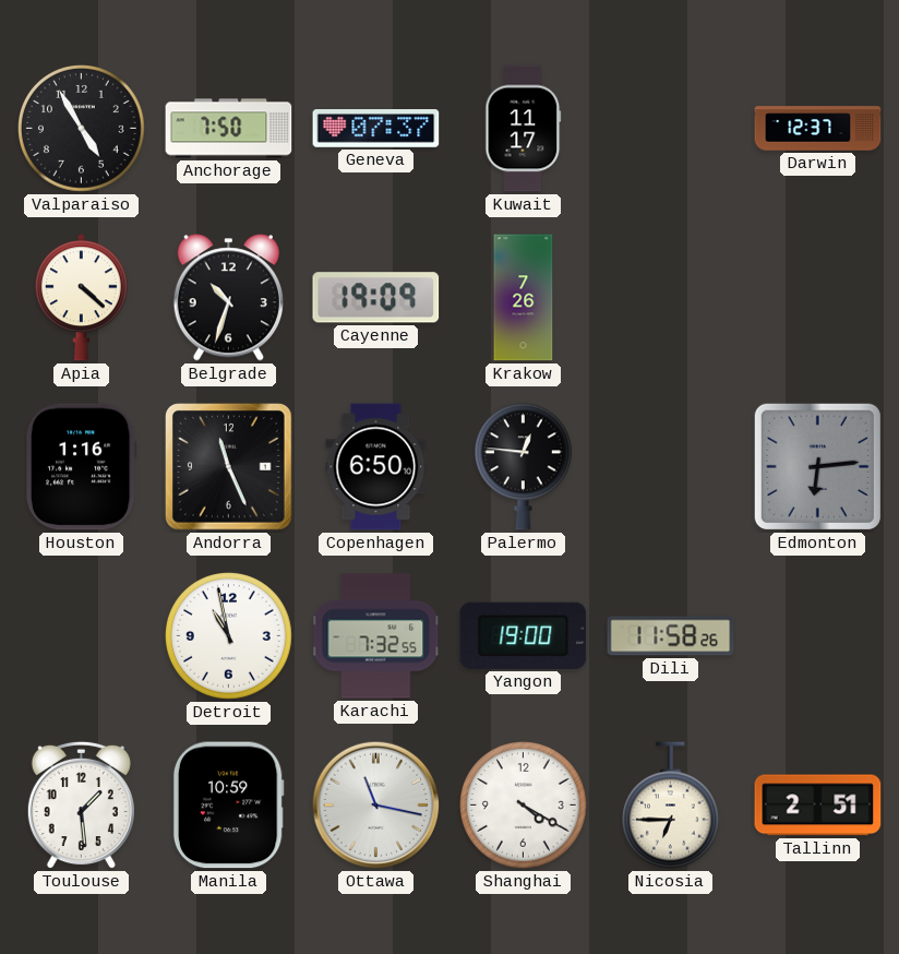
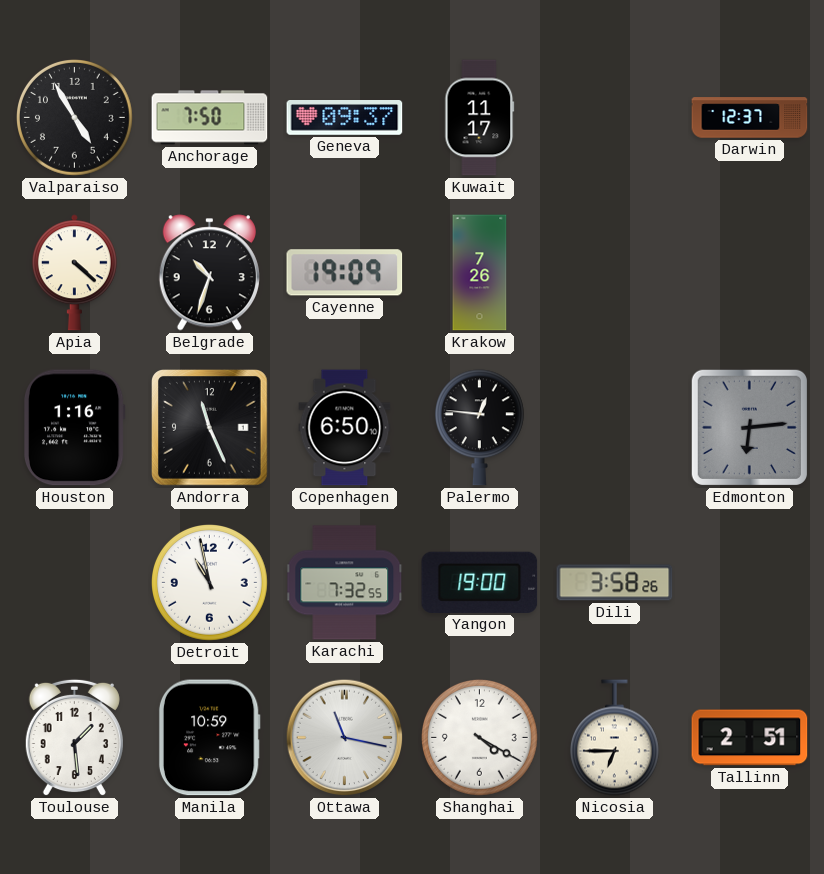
Geneva: 07:37 -> 09:37
Dili: 11:58 -> 3:58
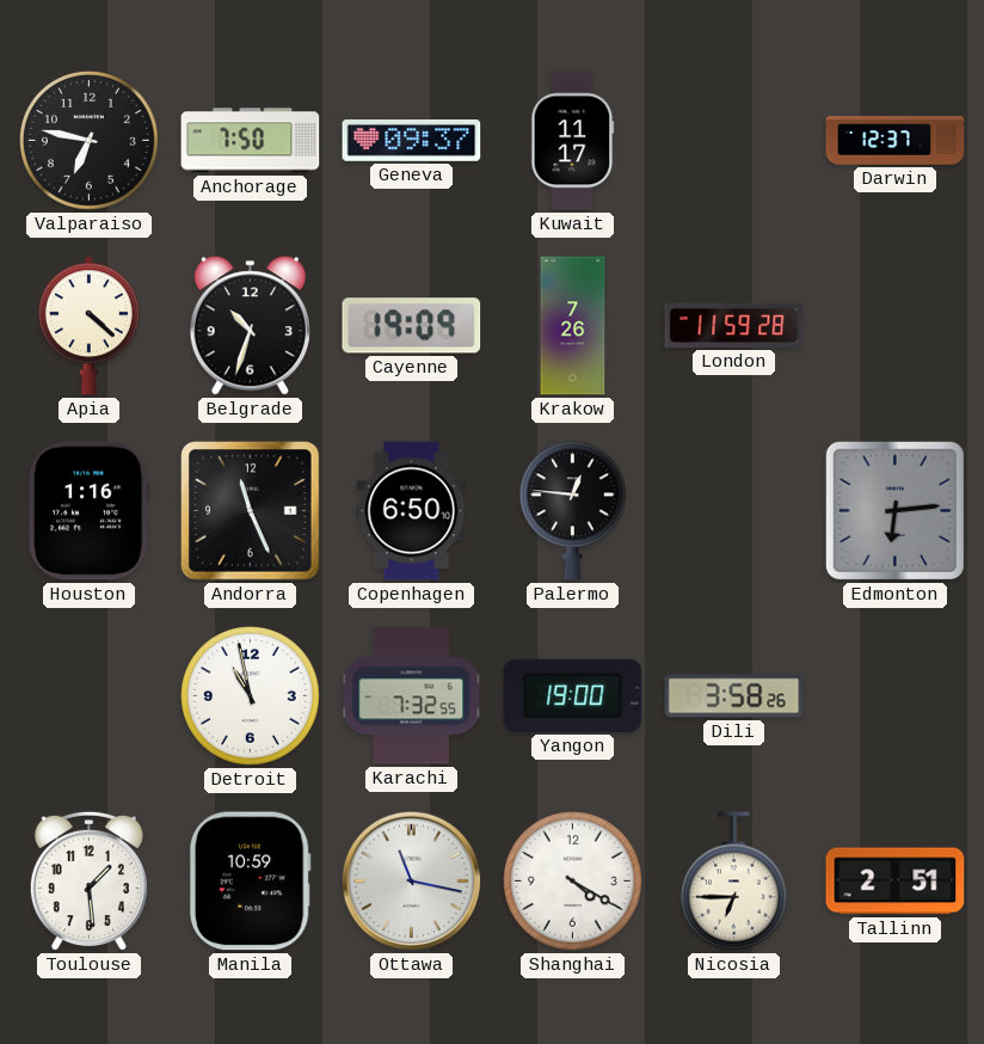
Valparaiso: 4:55 -> 6:47
London: none -> 11:59
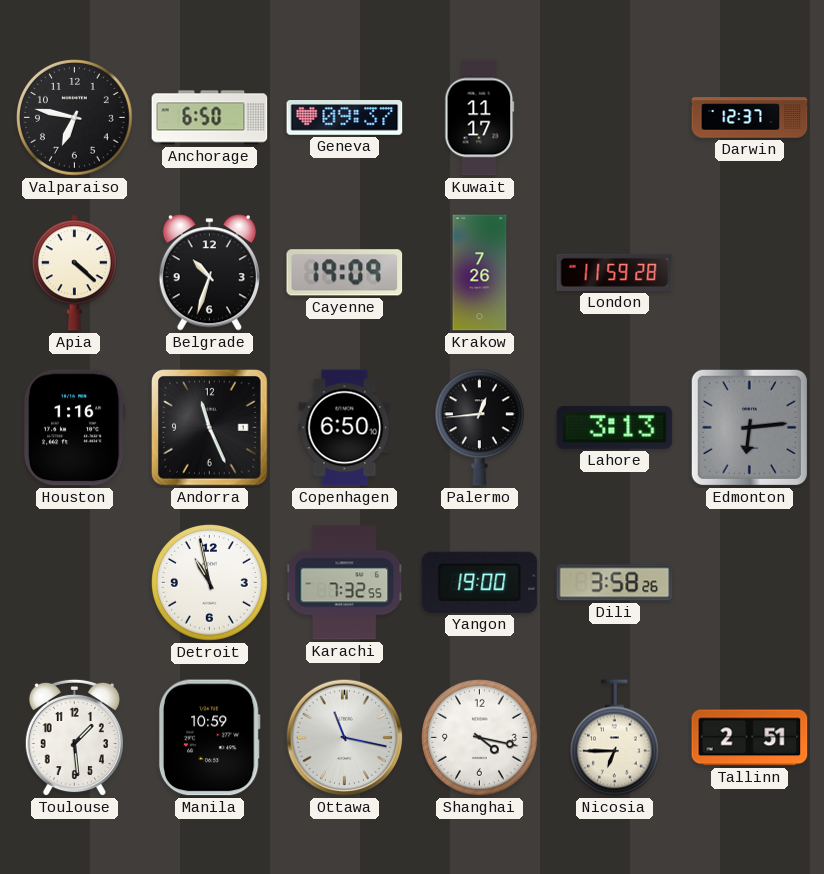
Anchorage: 7:50 -> 6:50
Palermo: 12:46 -> 12:44
Lahore: none -> 3:13
Shanghai: 4:20 -> 4:17
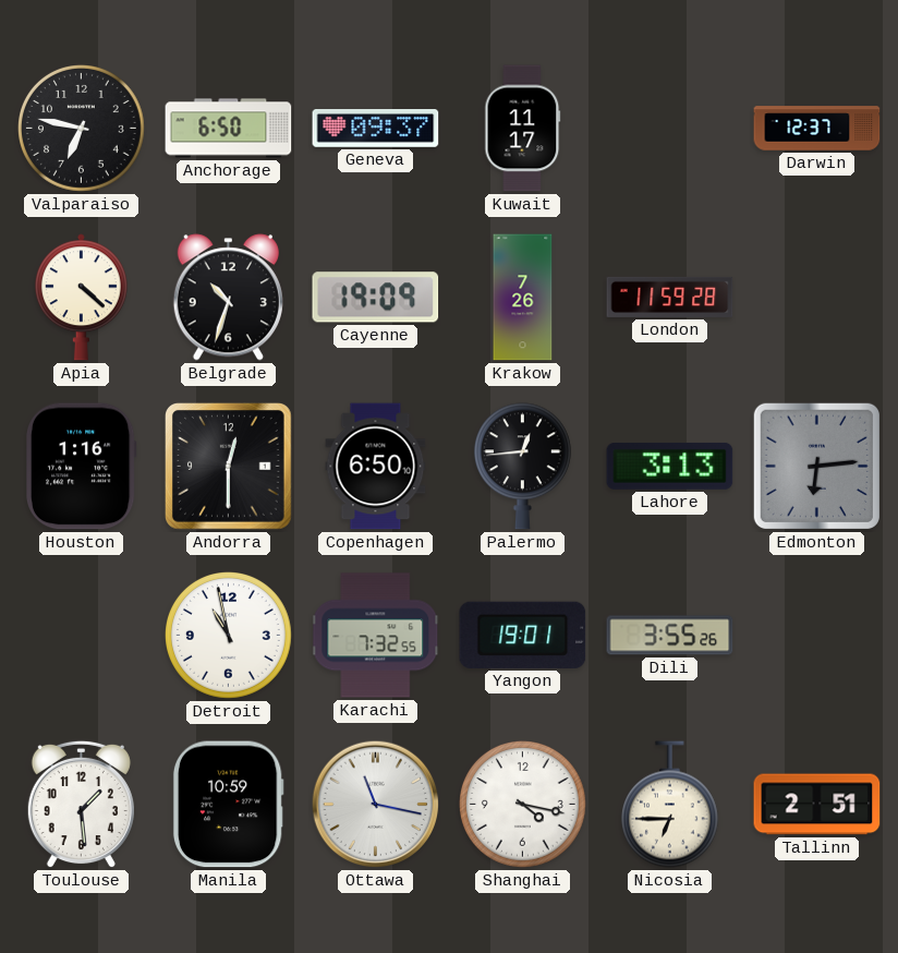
Andorra: 11:26 -> 12:30
Yangon: 19:00 -> 19:01
Dili: 3:58 -> 3:55
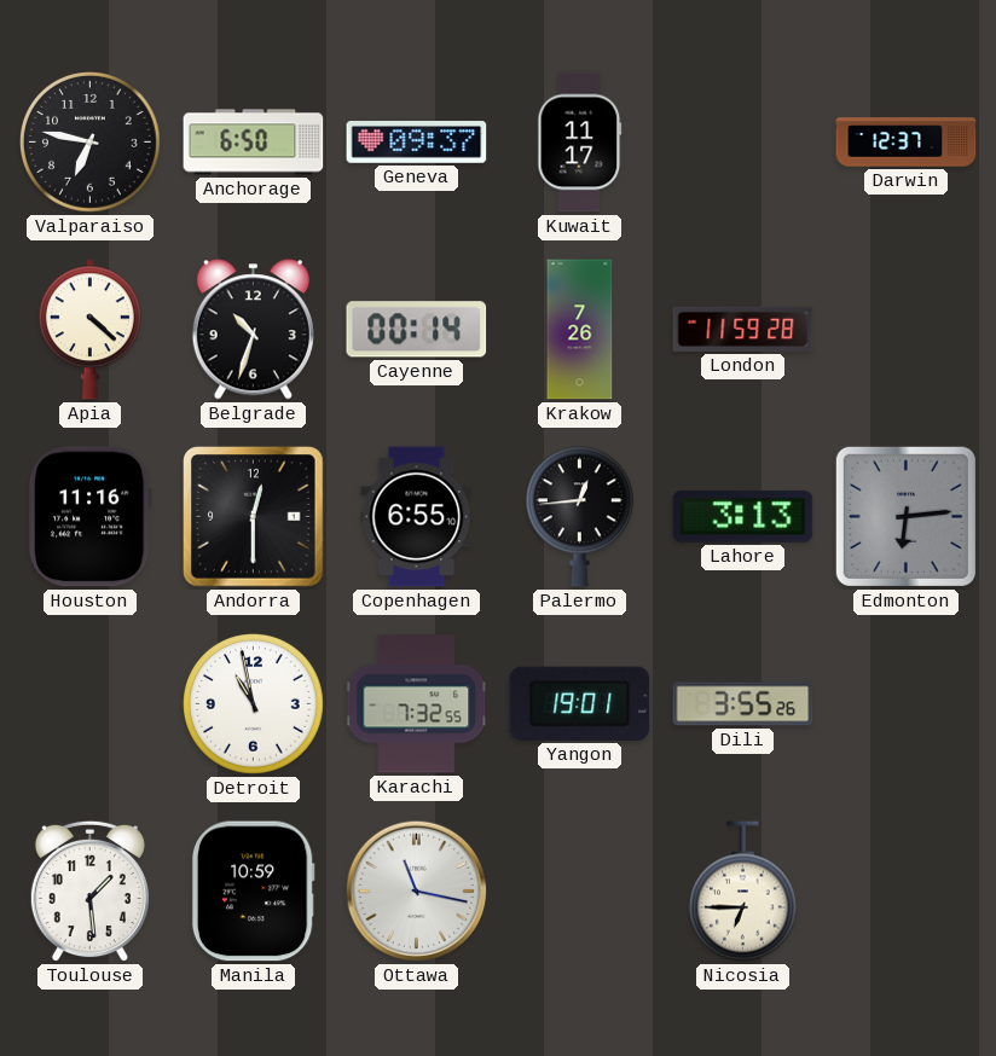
Cayenne: 19:09 -> 00:14
Houston: 1:16 -> 11:16
Copenhagen: 6:50 -> 6:55
Shanghai: 4:17 -> none
Tallinn: 2:51 -> none
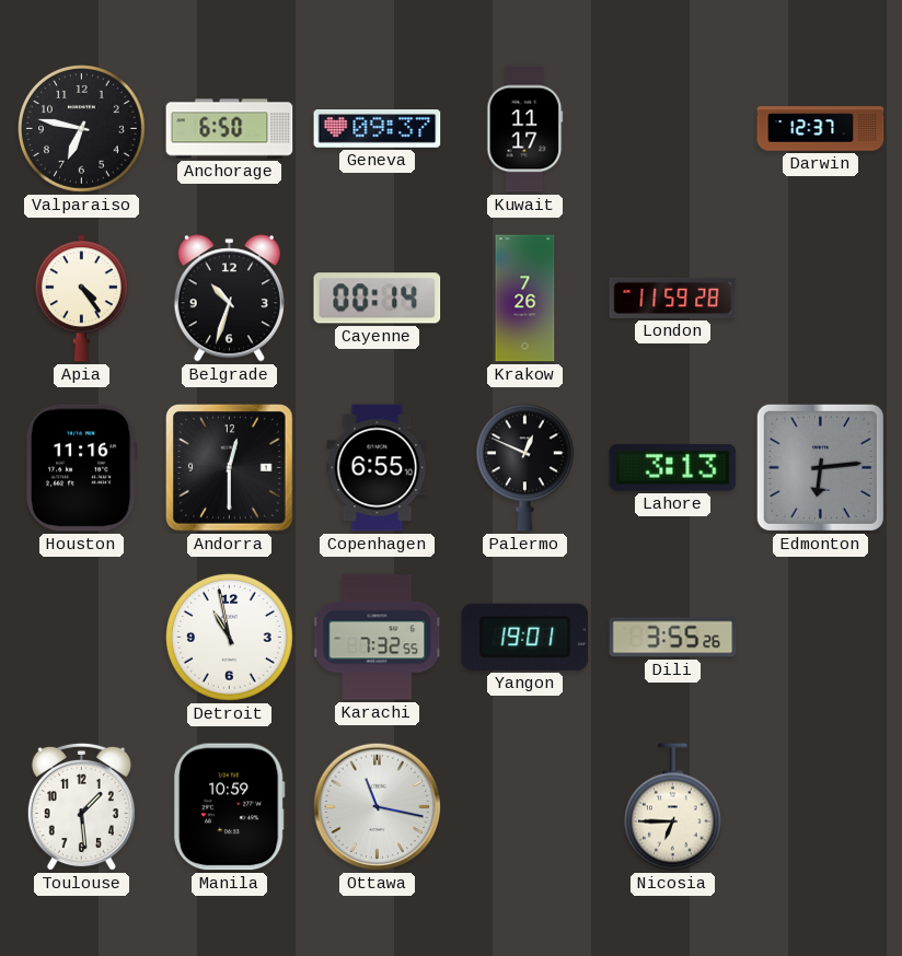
Apia: 4:22 -> 4:24
Palermo: 12:44 -> 12:49
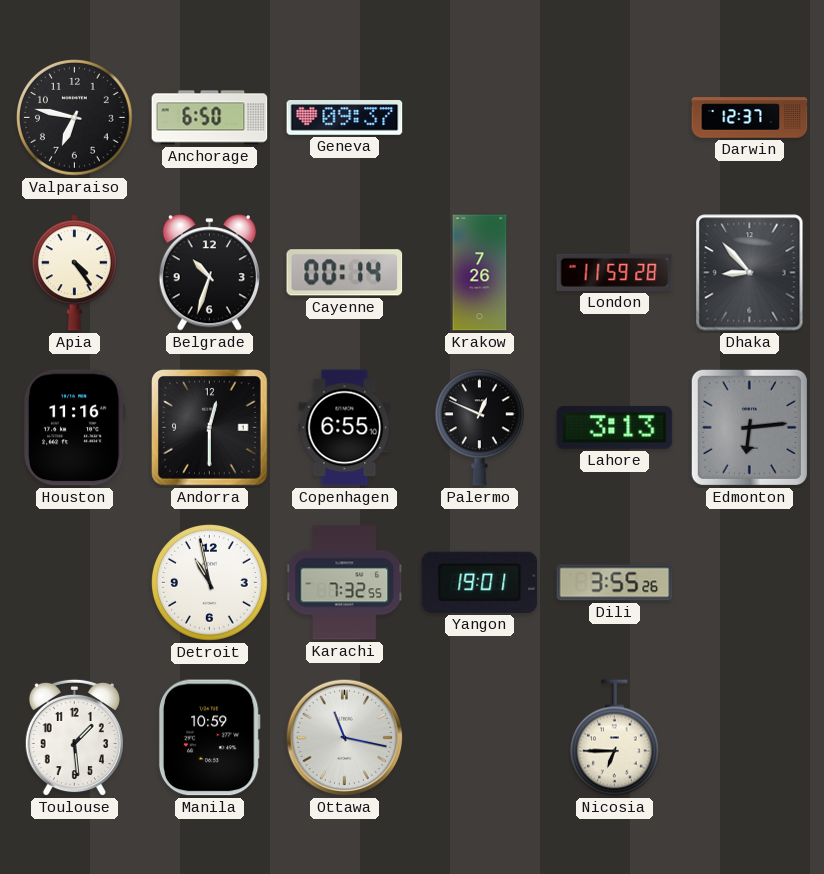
Kuwait: 11:17 -> none
Dhaka: none -> 8:53
